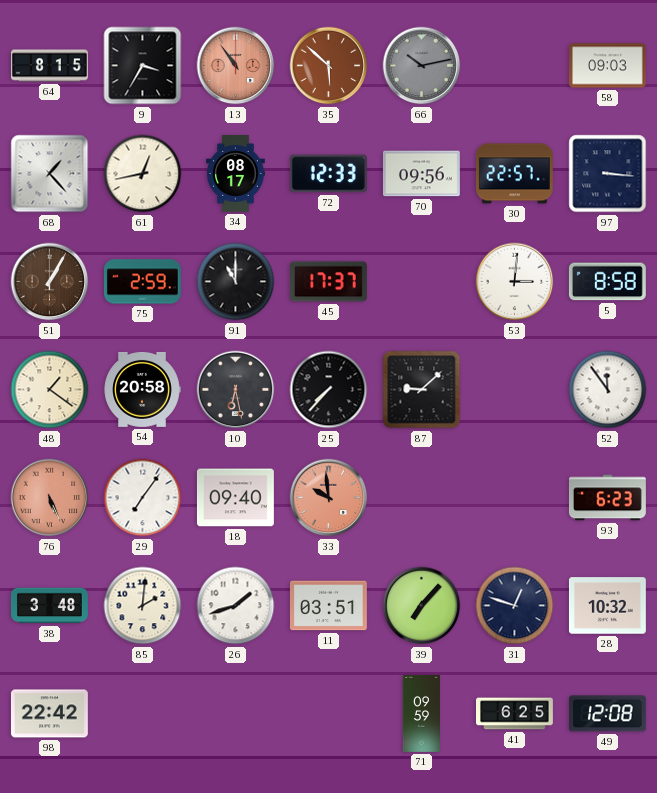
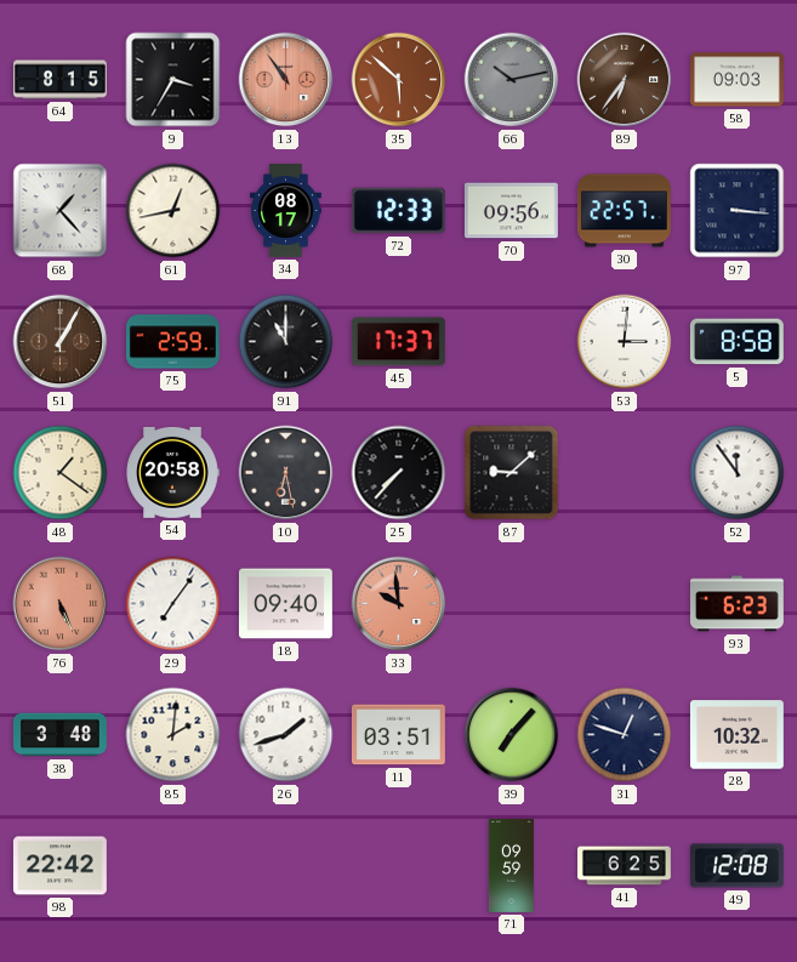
89: none -> 6:36
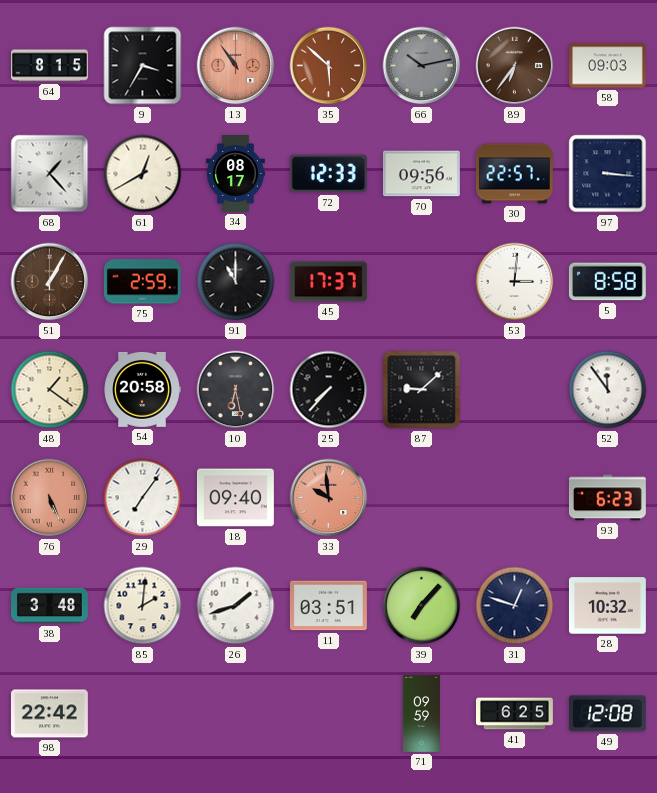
61: 12:43 -> 12:40
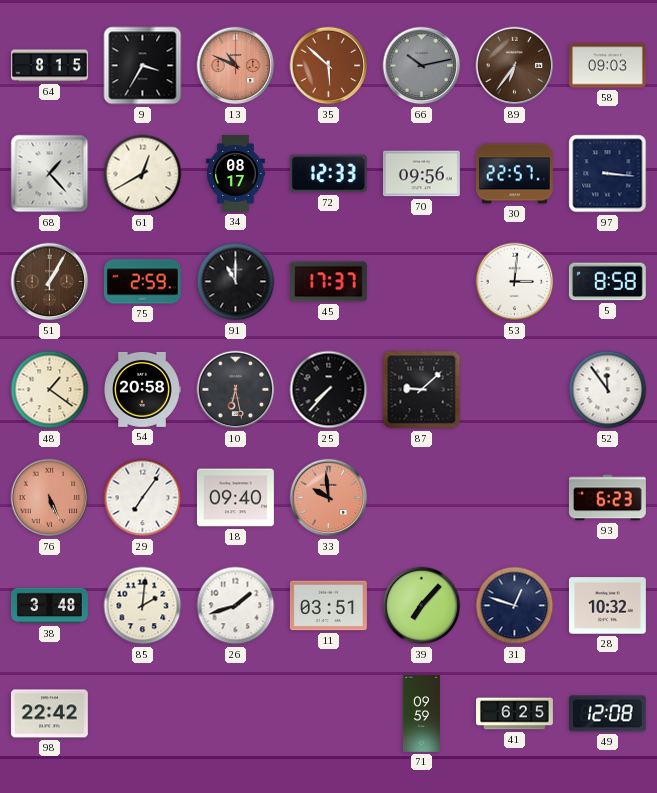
13: 10:54 -> 10:49
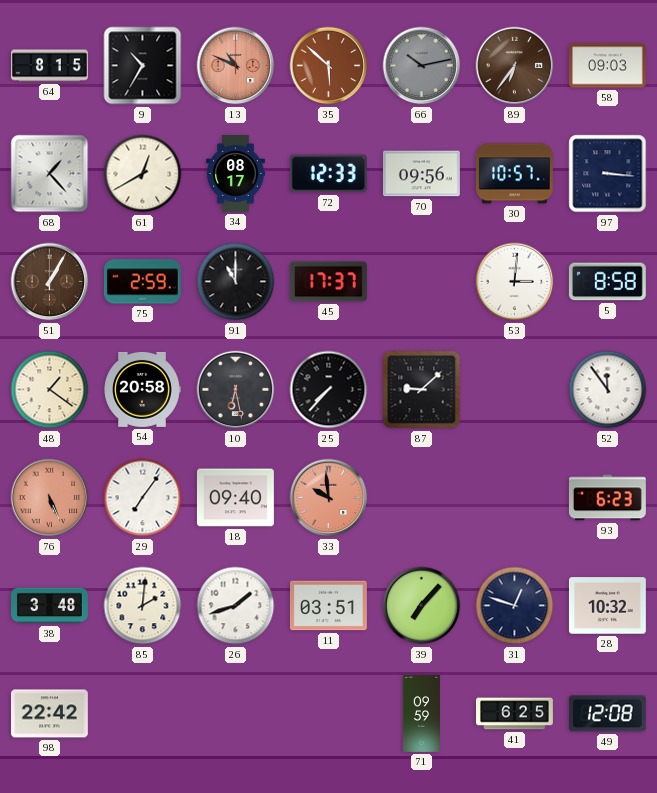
9: 3:35 -> 10:35
30: 22:57 -> 10:57
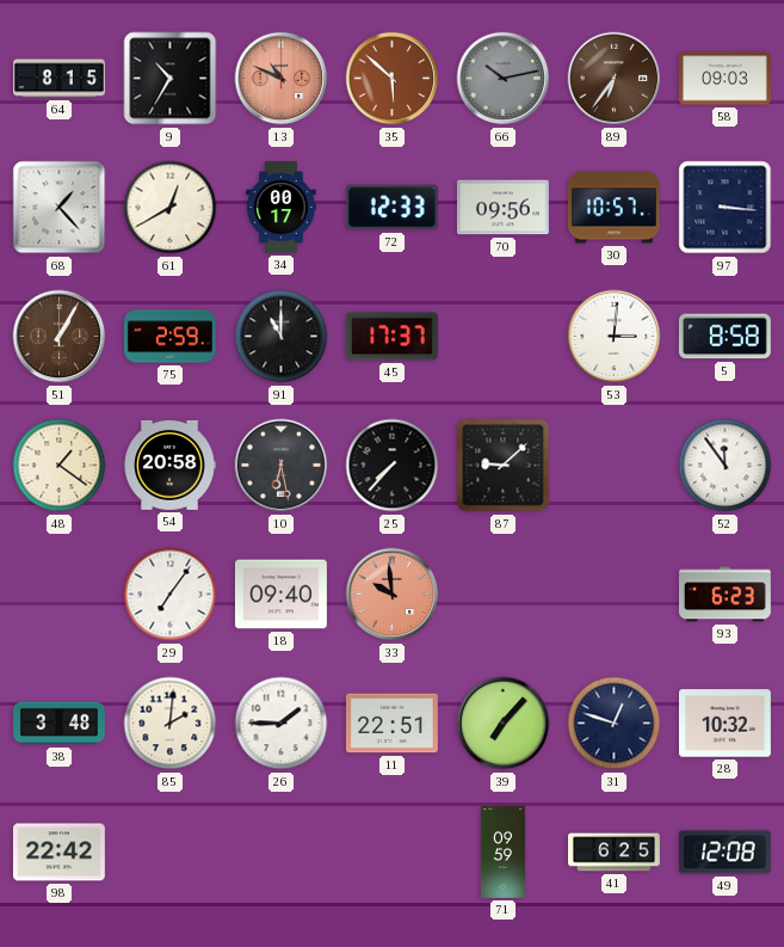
34: 08:17 -> 00:17
76: 5:26 -> none
26: 1:42 -> 1:45
11: 03:51 -> 22:51
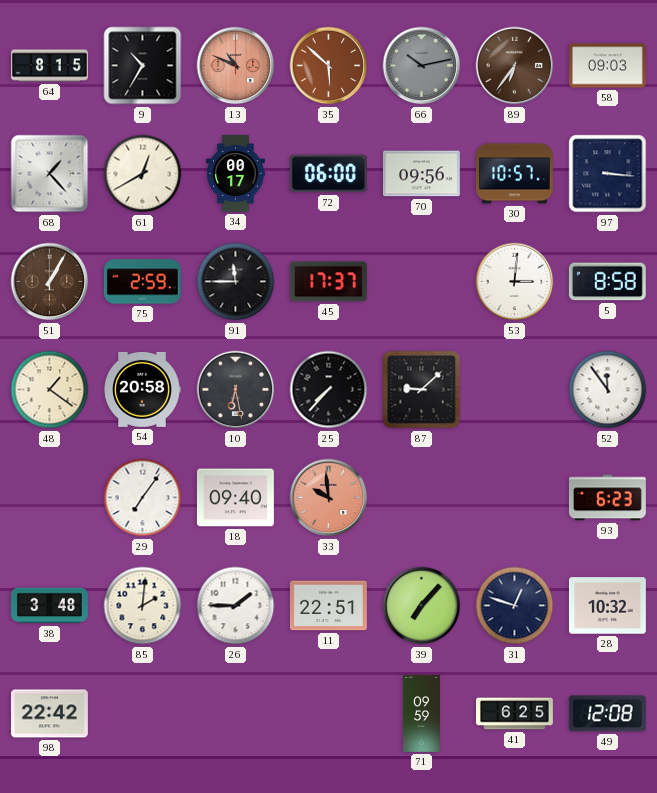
72: 12:33 -> 06:00
91: 11:00 -> 11:45
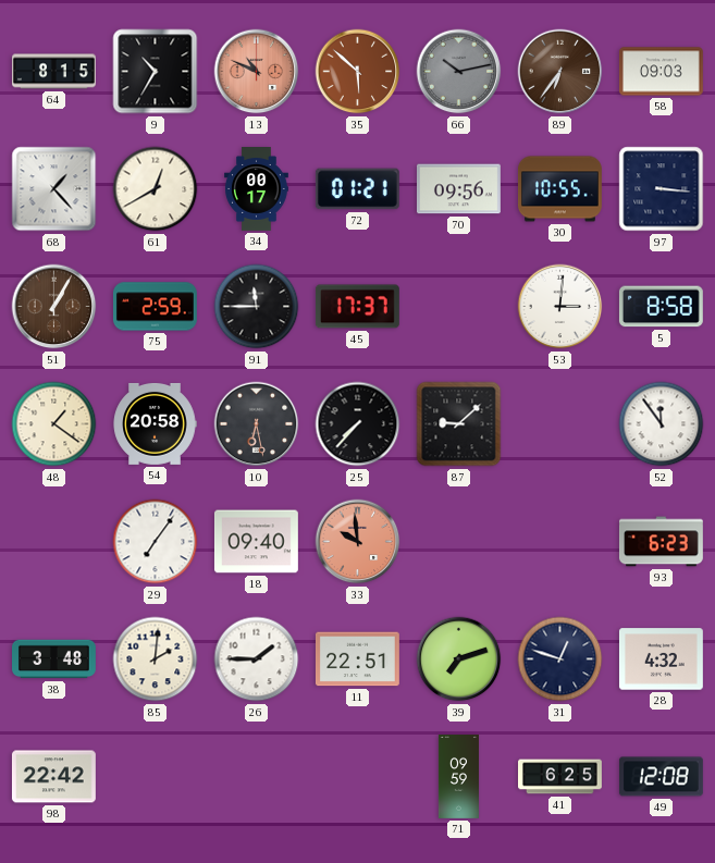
72: 06:00 -> 01:21
30: 10:57 -> 10:55
39: 7:07 -> 7:12
28: 10:32 -> 4:32
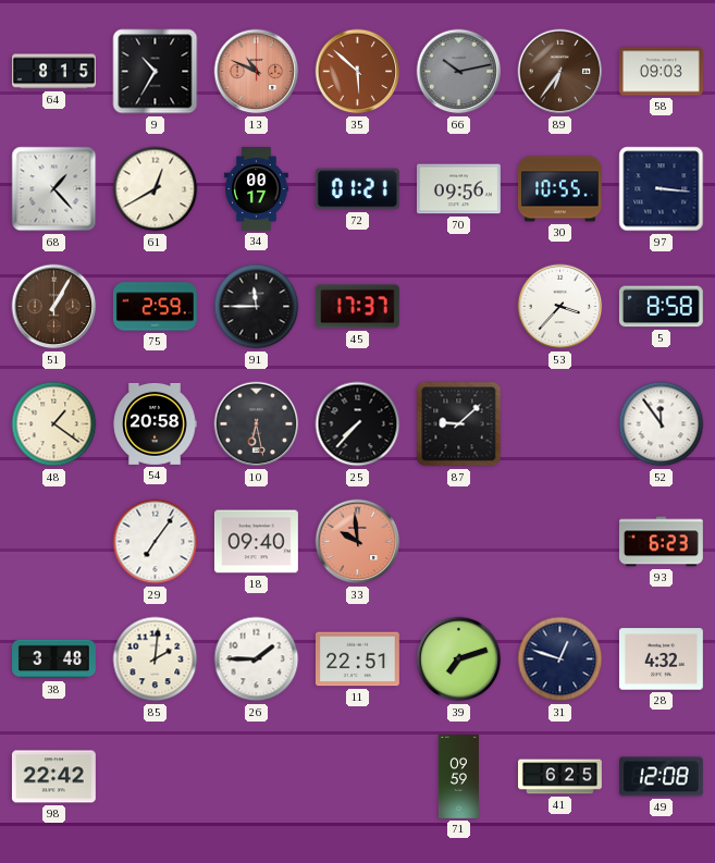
53: 3:01 -> 3:37
